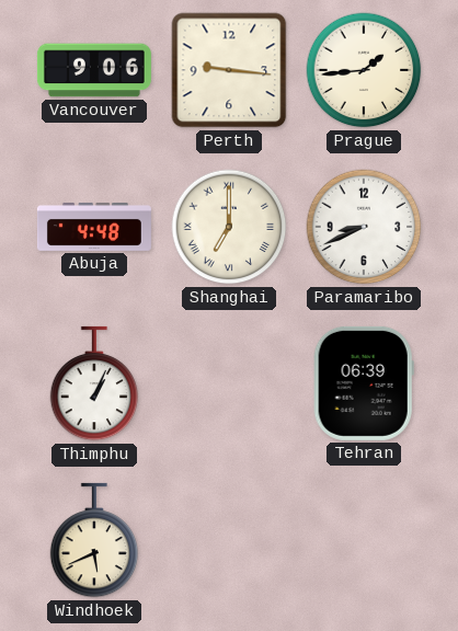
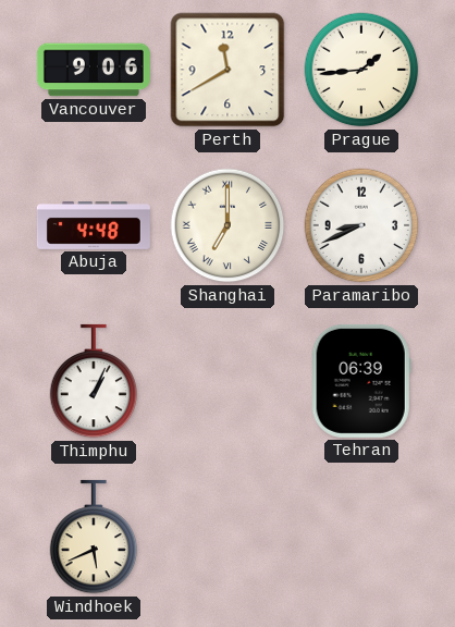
Perth: 9:16 -> 11:40
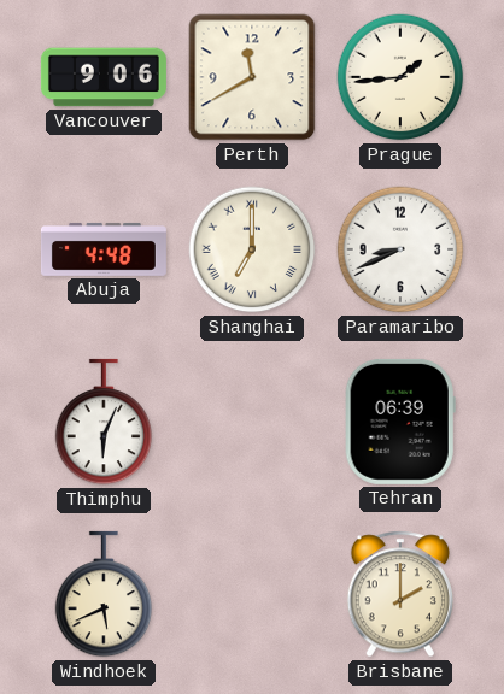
Thimphu: 1:04 -> 6:04
Brisbane: none -> 2:00
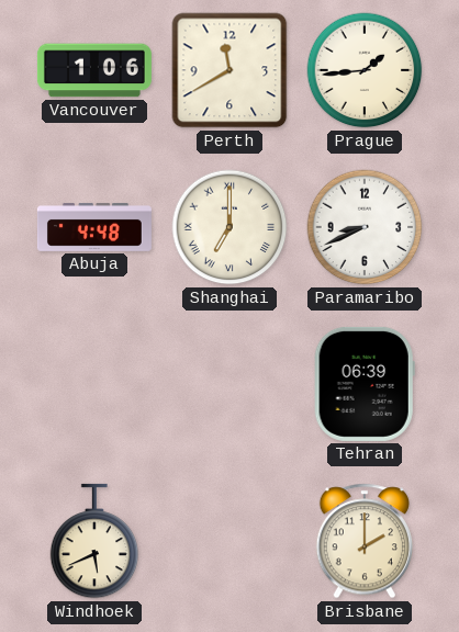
Vancouver: 9:06 -> 1:06
Thimphu: 6:04 -> none
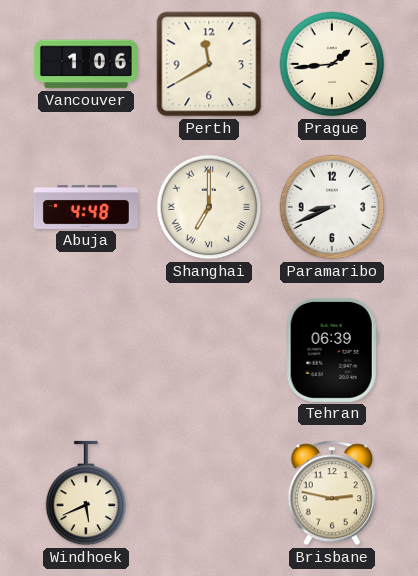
Brisbane: 2:00 -> 2:47
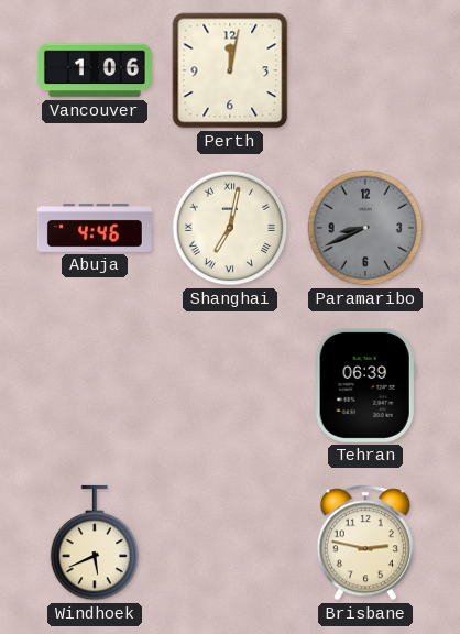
Perth: 11:40 -> 12:02
Prague: 1:44 -> none
Abuja: 4:48 -> 4:46
Shanghai: 7:00 -> 7:02
Paramaribo dial: white -> grey
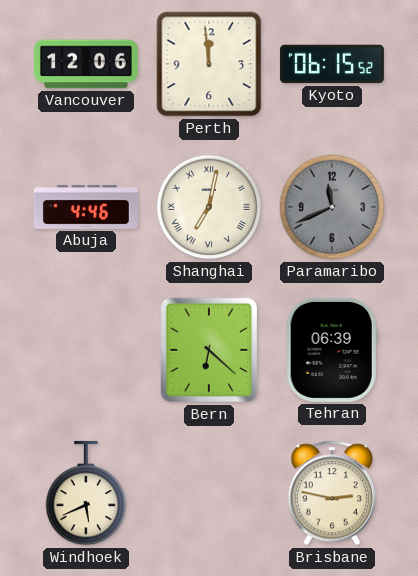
Vancouver: 1:06 -> 12:06
Perth: 12:02 -> 11:59
Kyoto: none -> 06:15
Paramaribo: 8:41 -> 11:41
Bern: none -> 6:22
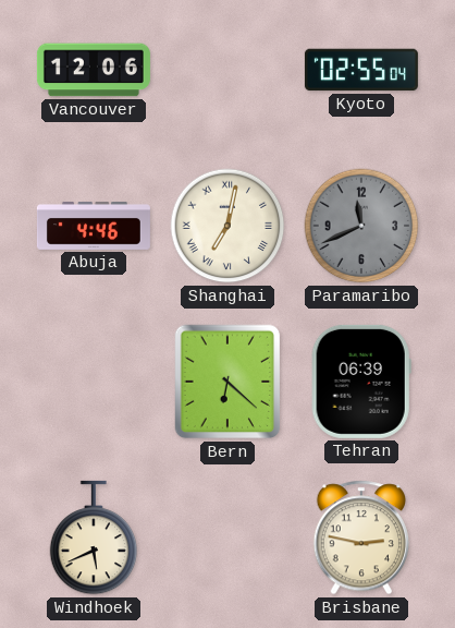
Perth: 11:59 -> none
Kyoto: 06:15 -> 02:55
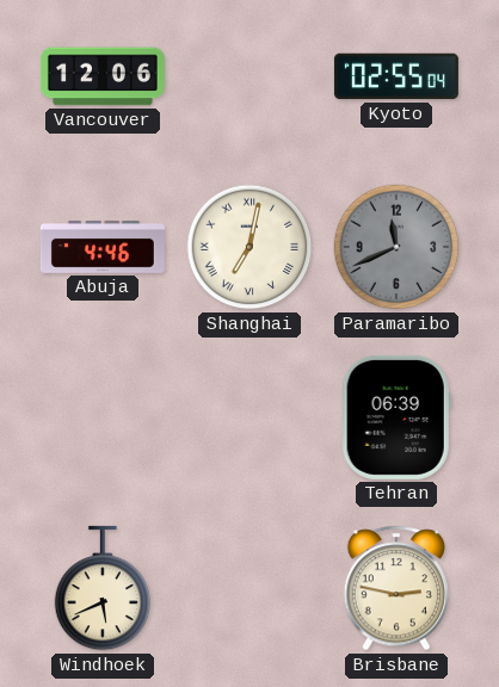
Bern: 6:22 -> none
